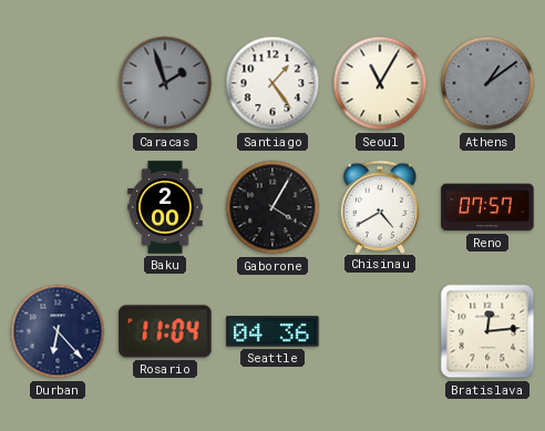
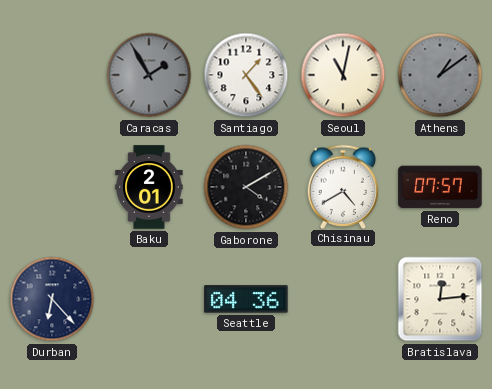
Caracas: 1:57 -> 1:55
Seoul: 11:05 -> 11:02
Baku: 2:00 -> 2:01
Gaborone: 4:05 -> 4:10
Rosario: 11:04 -> none
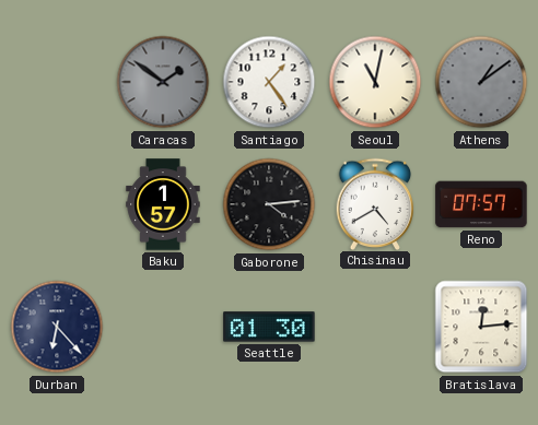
Caracas: 1:55 -> 1:51
Baku: 2:01 -> 1:57
Gaborone: 4:10 -> 4:14
Seattle: 04:36 -> 01:30
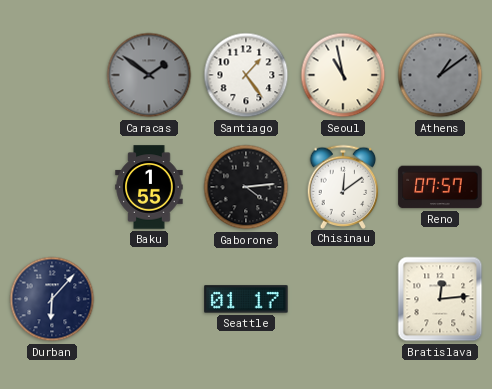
Seoul: 11:02 -> 10:58
Baku: 1:57 -> 1:55
Chisinau: 4:40 -> 12:09
Durban: 6:23 -> 6:07
Seattle: 01:30 -> 01:17
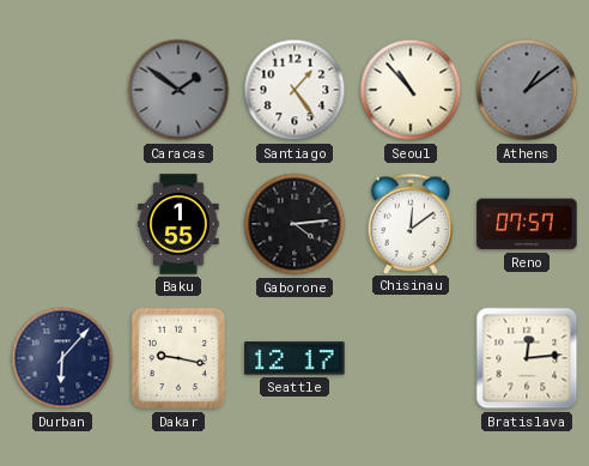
Seoul: 10:58 -> 10:53
Dakar: none -> 9:17
Seattle: 01:17 -> 12:17
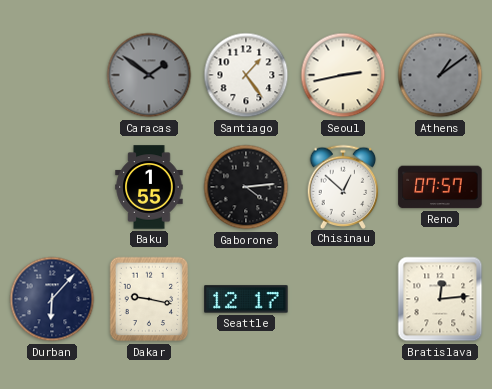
Seoul: 10:53 -> 2:43
Chisinau: 12:09 -> 12:52
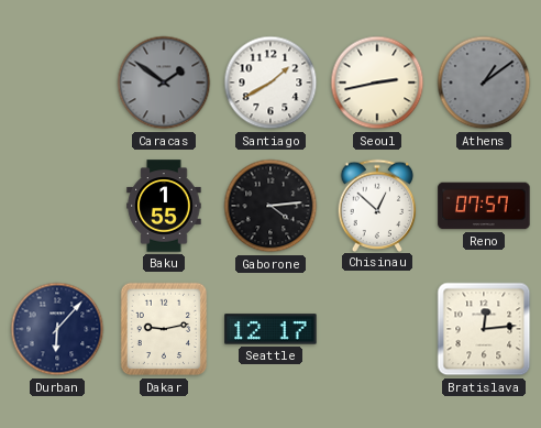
Santiago: 1:24 -> 1:40
Dakar: 9:17 -> 9:13
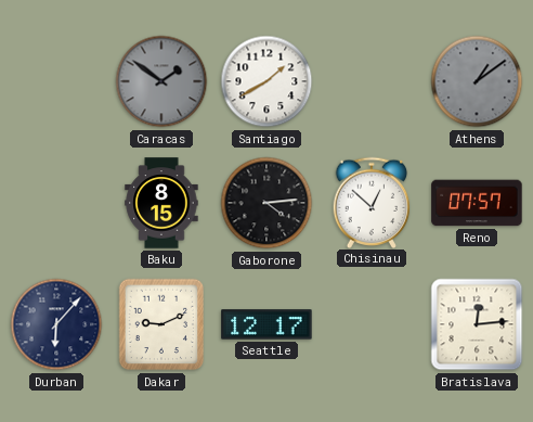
Seoul: 2:43 -> none
Baku: 1:55 -> 8:15
Dakar: 9:13 -> 9:11
